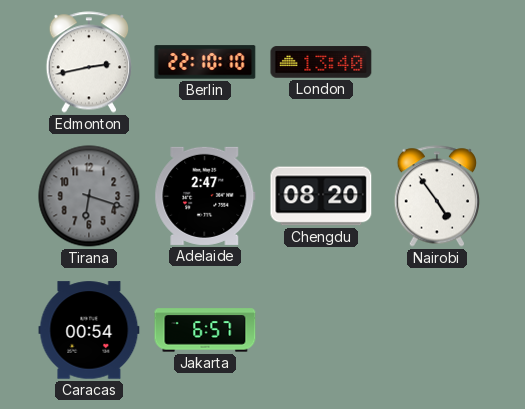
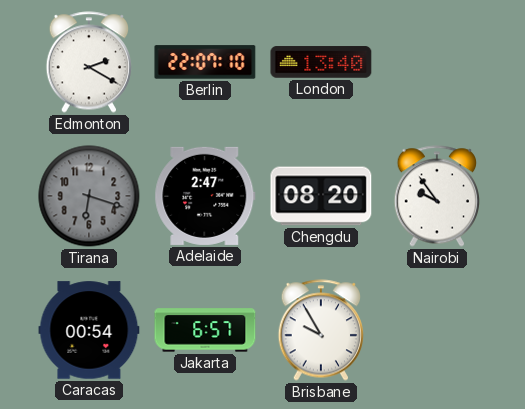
Edmonton: 2:43 -> 2:20
Berlin: 22:10 -> 22:07
Nairobi: 4:54 -> 9:54
Brisbane: none -> 9:55
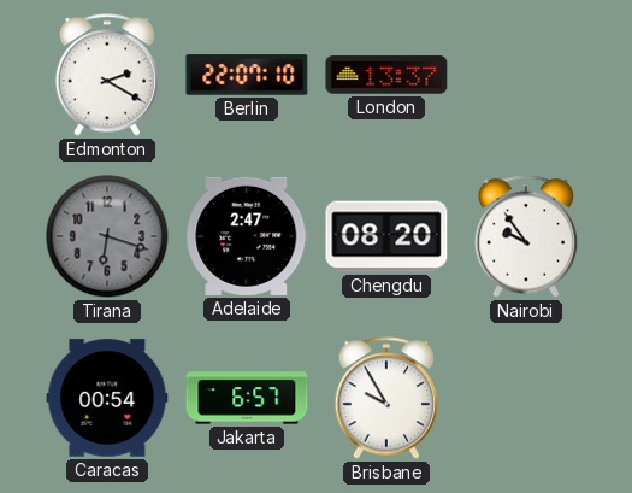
London: 13:40 -> 13:37
